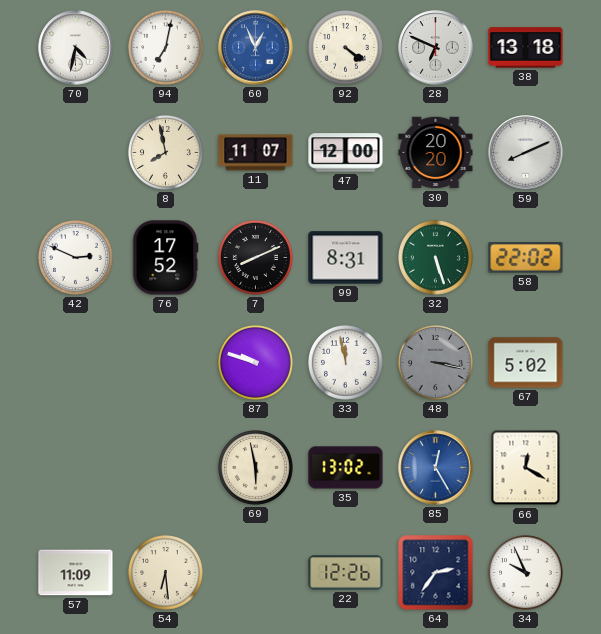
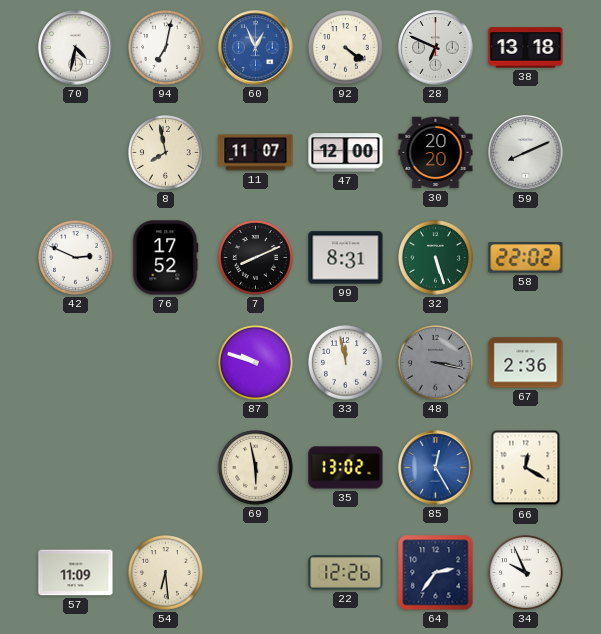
67: 5:02 -> 2:36
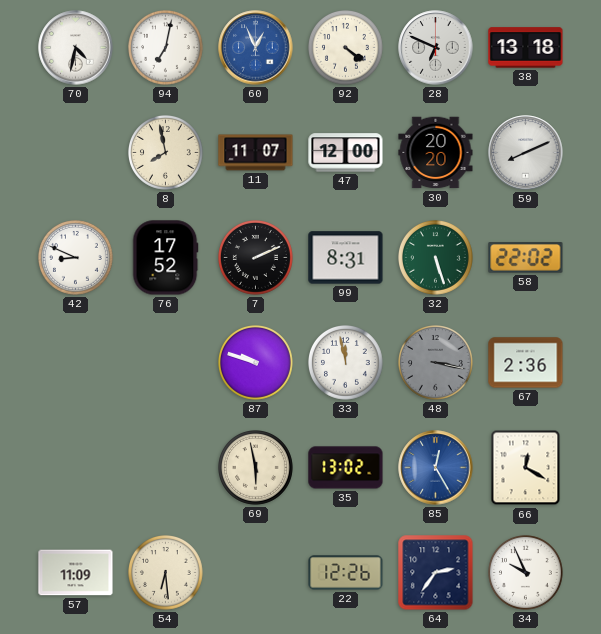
42: 2:49 -> 8:49
7: 8:11 -> 2:11
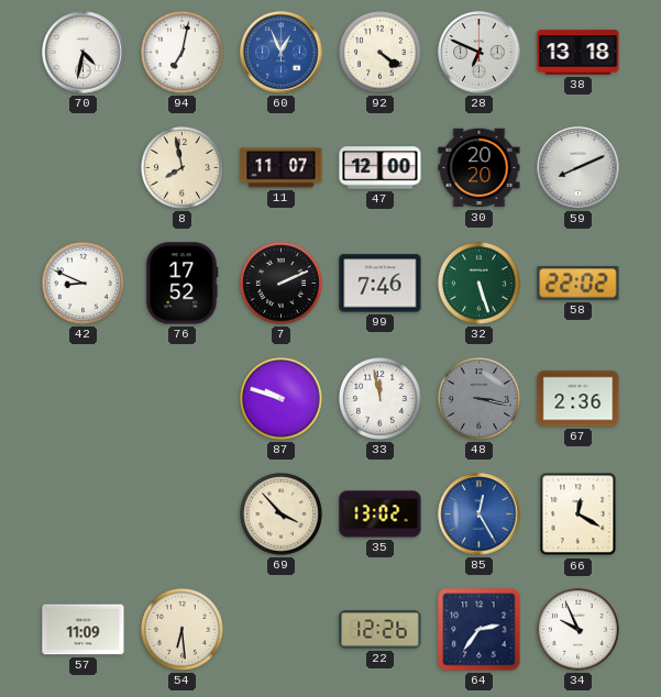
99: 8:31 -> 7:46
69: 5:58 -> 3:53
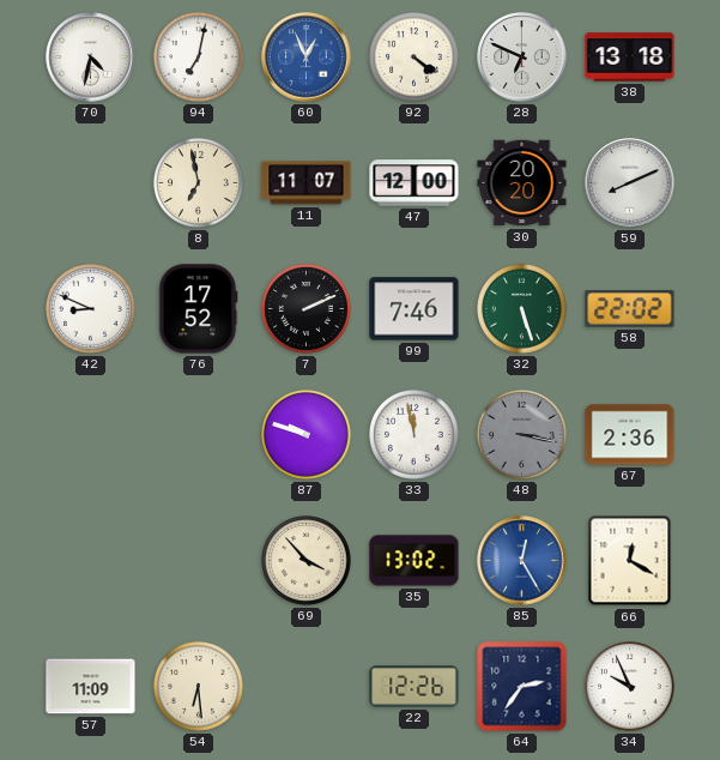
8: 7:58 -> 6:58
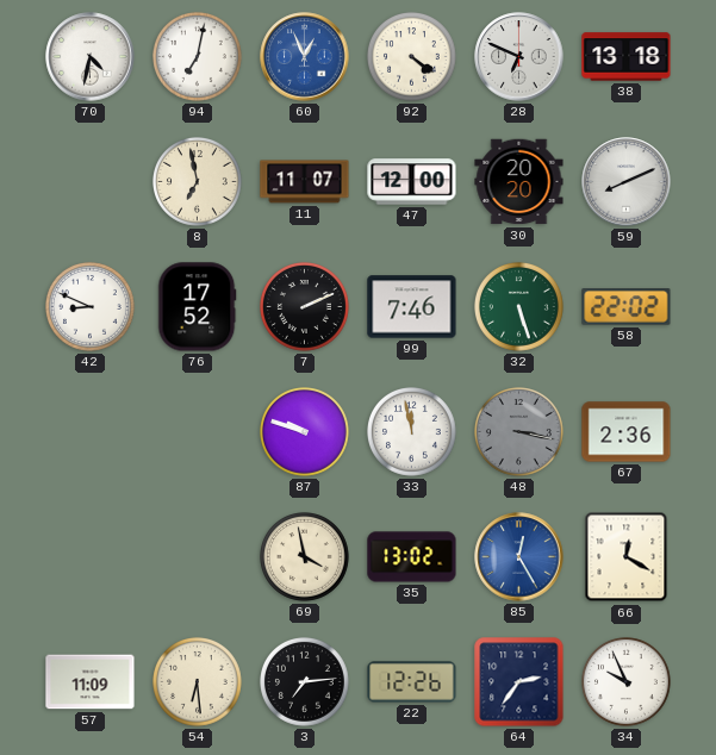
69: 3:53 -> 3:58
3: none -> 7:14
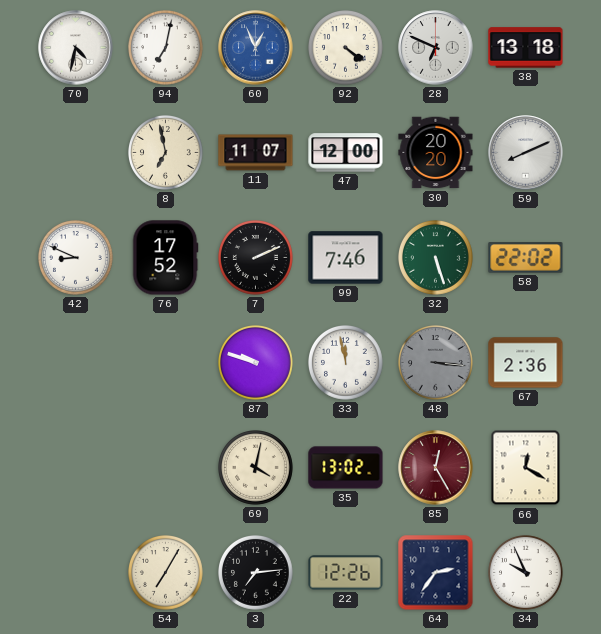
48: 3:17 -> 3:16
69: 3:58 -> 4:02
85 dial: blue -> burgundy
57: 11:09 -> none
54: 6:29 -> 7:05
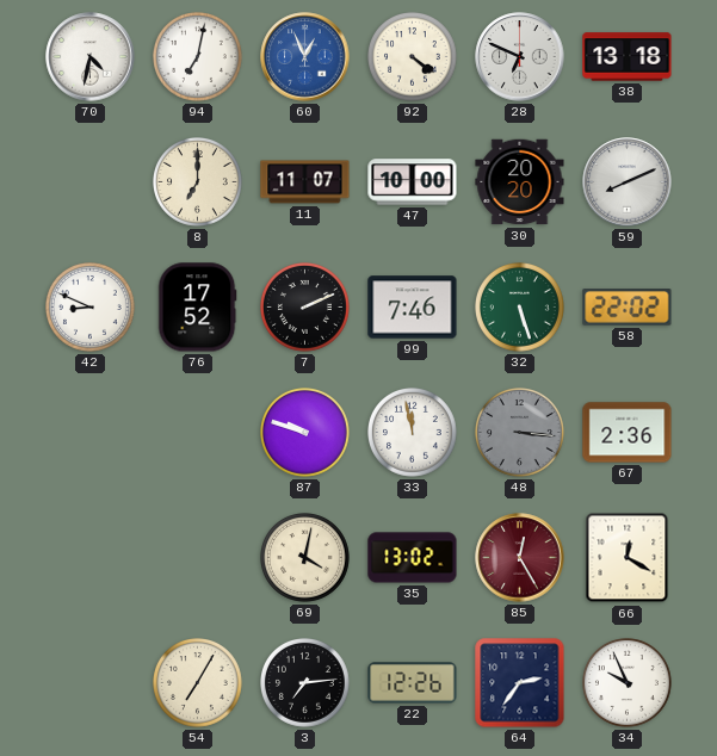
8: 6:58 -> 7:00
47: 12:00 -> 10:00
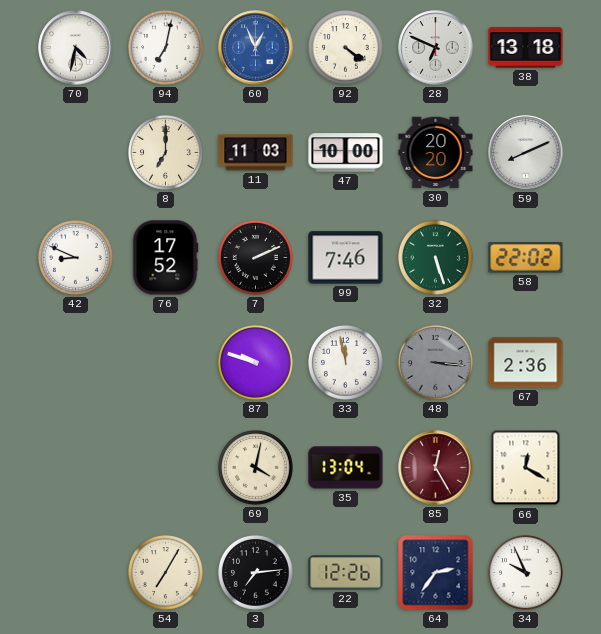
11: 11:07 -> 11:03
35: 13:02 -> 13:04
